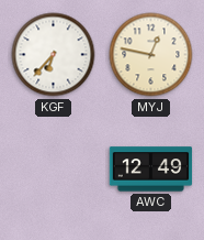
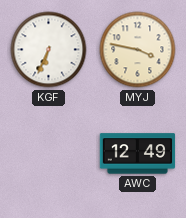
KGF: 6:37 -> 6:34
MYJ: 12:47 -> 3:47
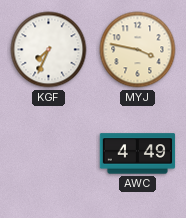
KGF: 6:34 -> 7:34
AWC: 12:49 -> 4:49
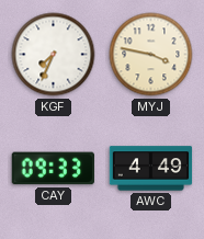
CAY: none -> 09:33
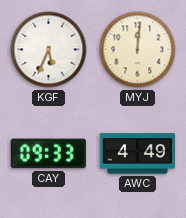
KGF: 7:34 -> 5:34
MYJ: 3:47 -> 12:01
